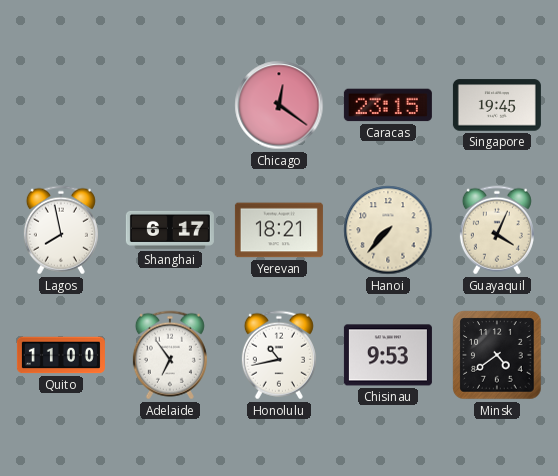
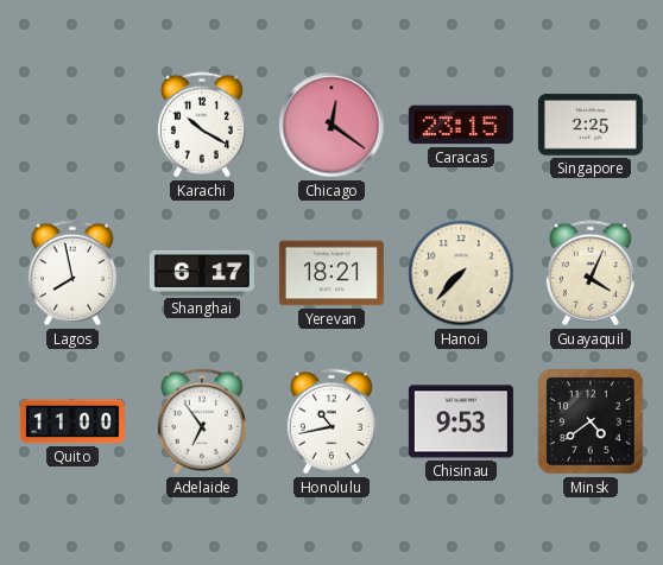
Karachi: none -> 10:20
Singapore: 19:45 -> 2:25
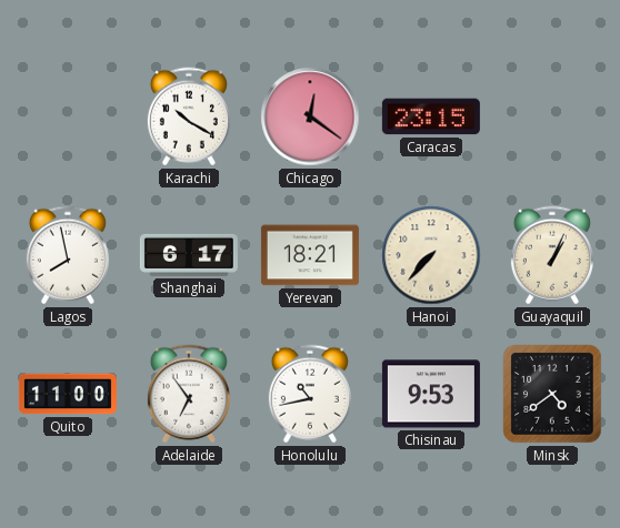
Singapore: 2:25 -> none
Guayaquil: 4:04 -> 1:04
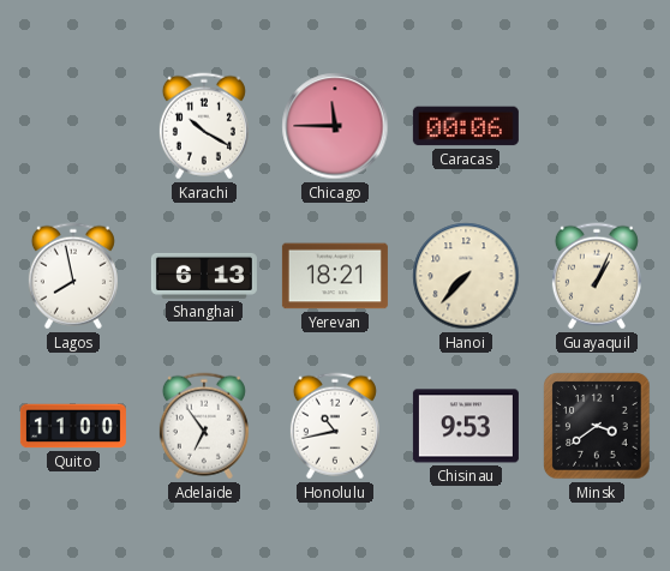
Chicago: 12:21 -> 11:45
Caracas: 23:15 -> 00:06
Shanghai: 6:17 -> 6:13
Minsk: 4:39 -> 3:39
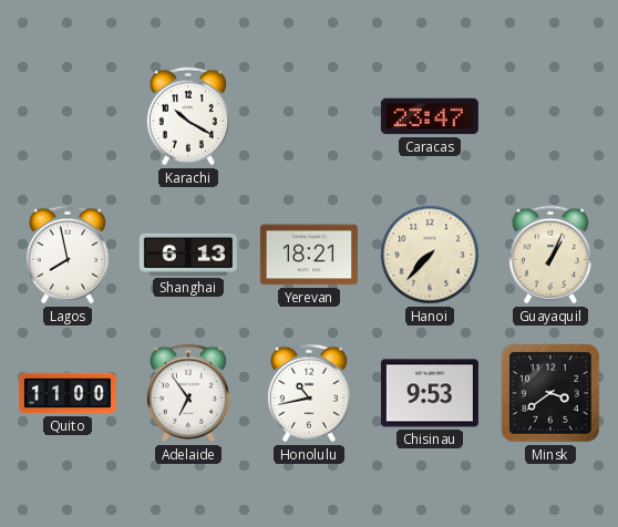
Chicago: 11:45 -> none
Caracas: 00:06 -> 23:47
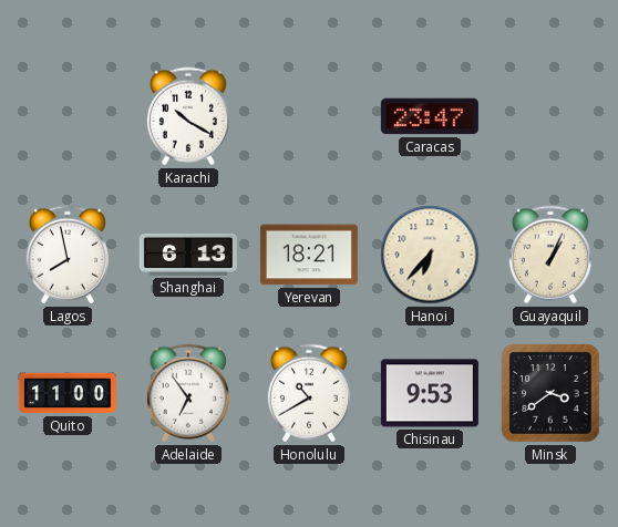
Hanoi: 7:37 -> 6:37
Honolulu: 10:43 -> 10:40
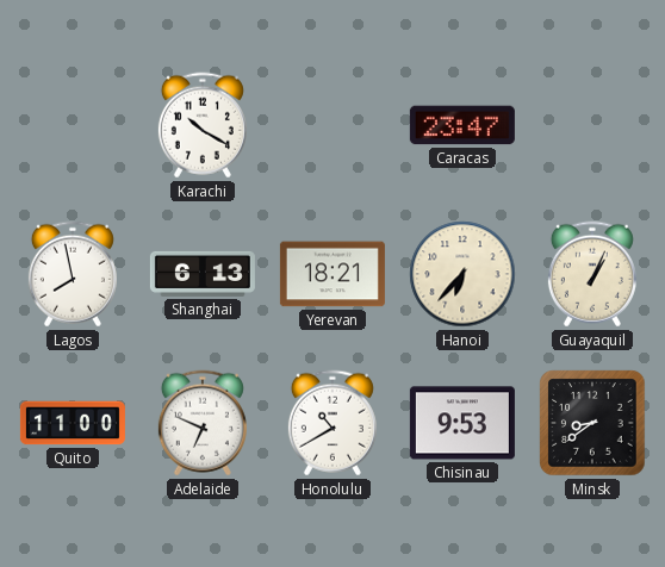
Adelaide: 6:54 -> 6:49
Minsk: 3:39 -> 8:39
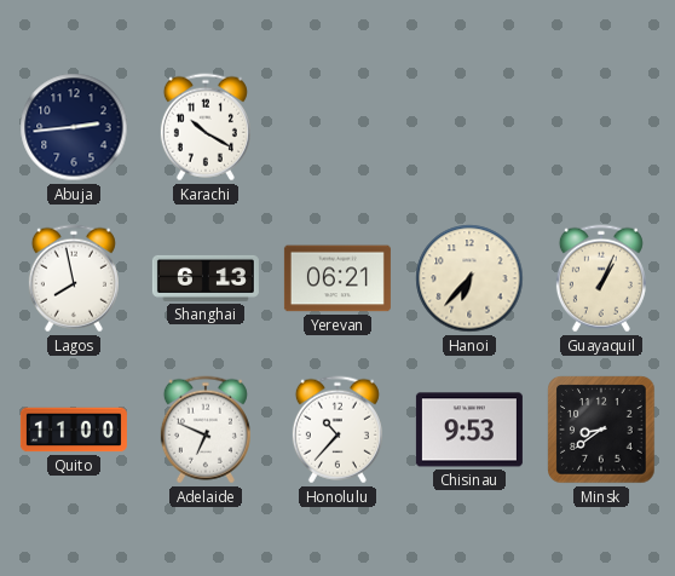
Abuja: none -> 2:44
Caracas: 23:47 -> none
Yerevan: 18:21 -> 06:21
Honolulu: 10:40 -> 10:37
